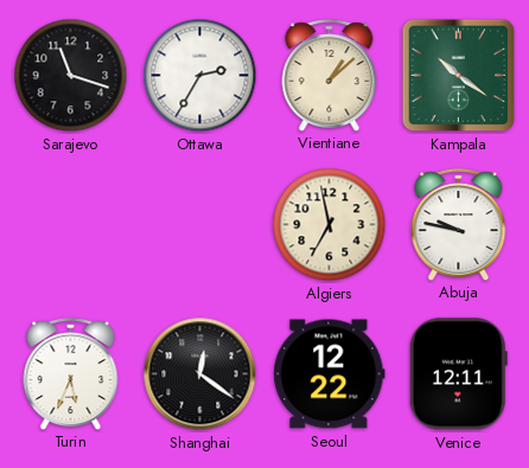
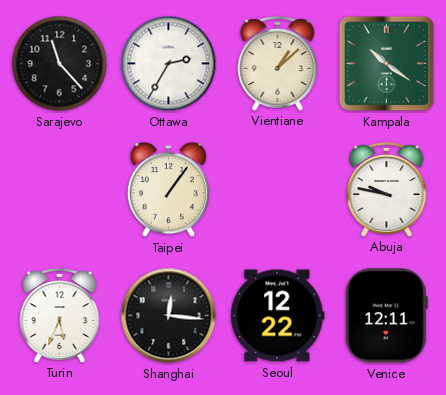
Sarajevo: 11:18 -> 11:23
Taipei: none -> 1:06
Algiers: 6:58 -> none
Shanghai: 12:21 -> 12:16
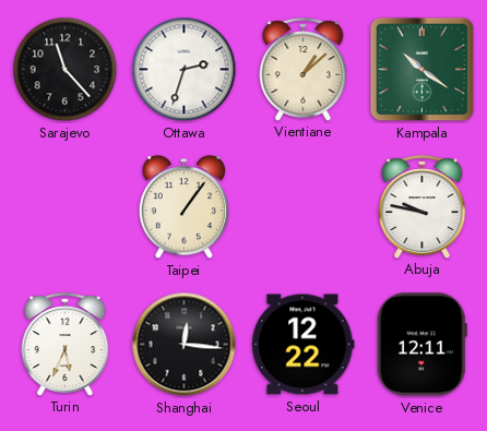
Ottawa: 2:35 -> 2:33
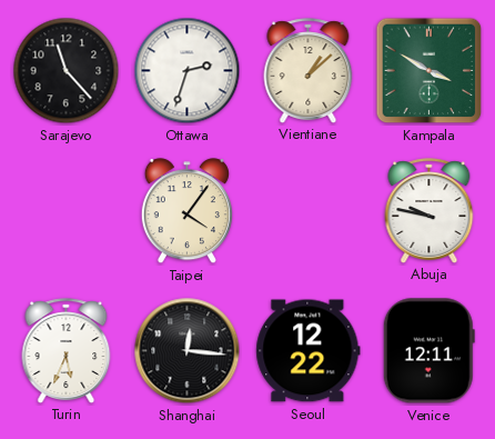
Kampala: 10:21 -> 3:50
Taipei: 1:06 -> 4:06
